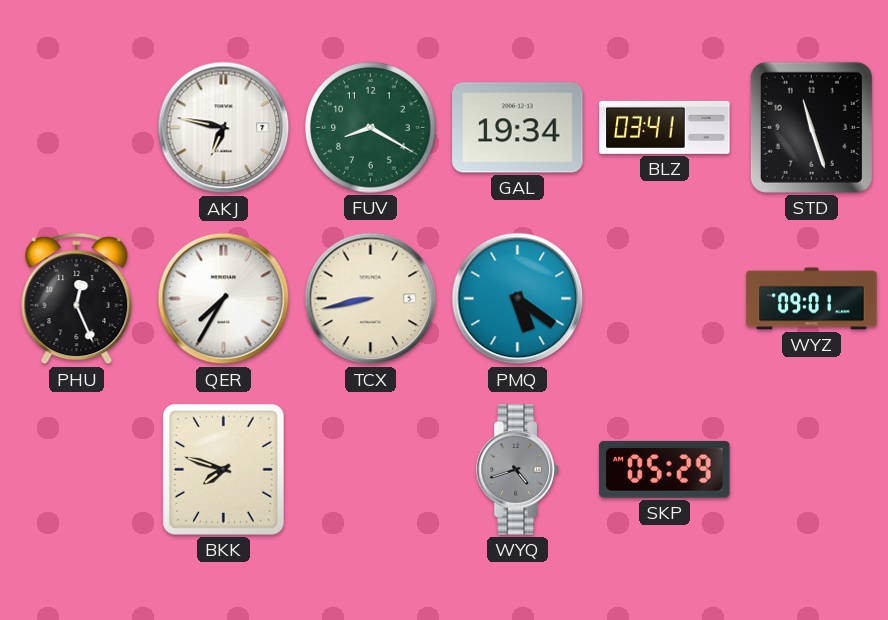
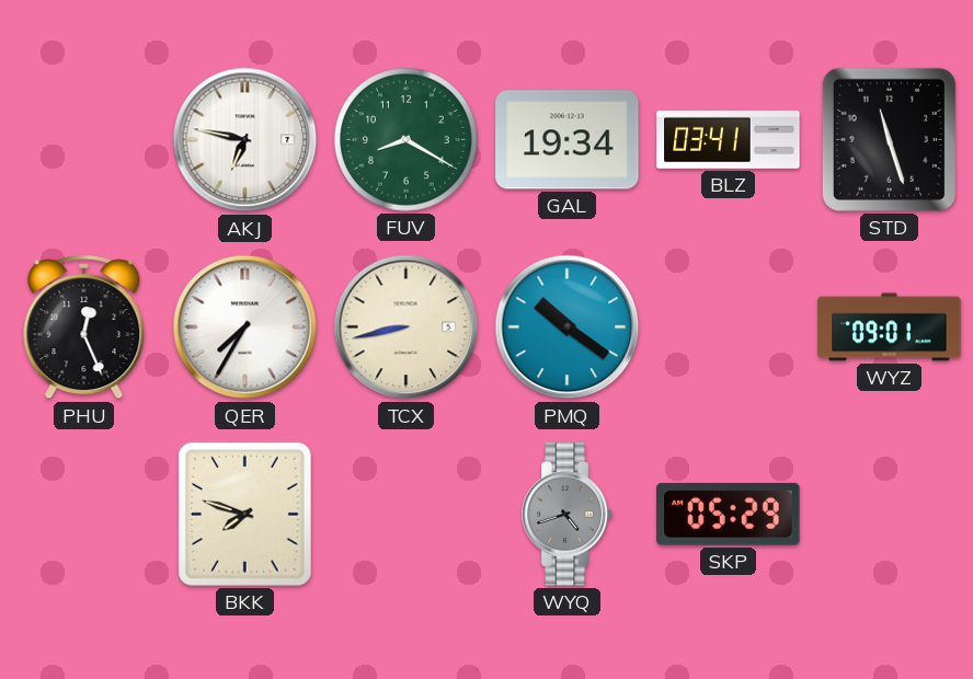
PMQ: 5:21 -> 10:21
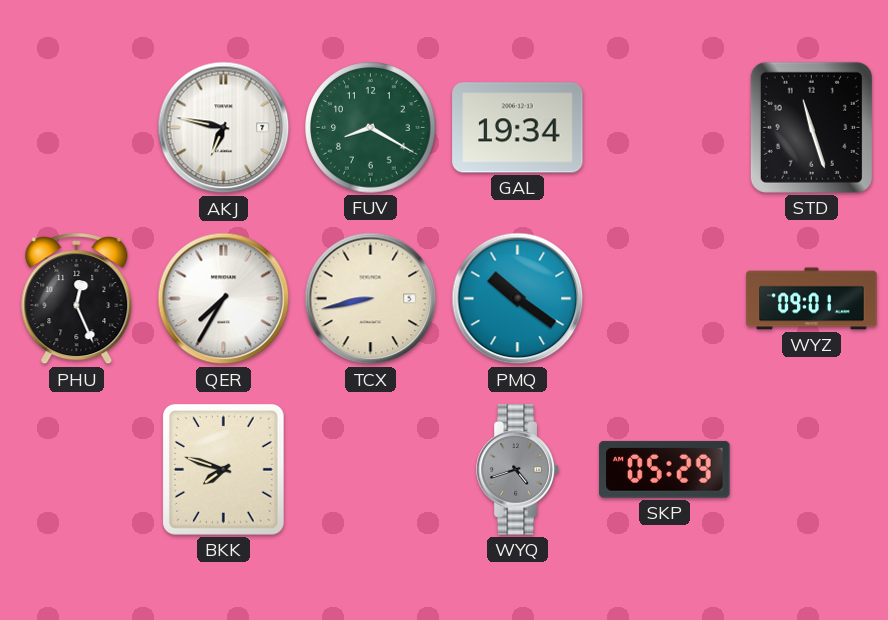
BLZ: 03:41 -> none
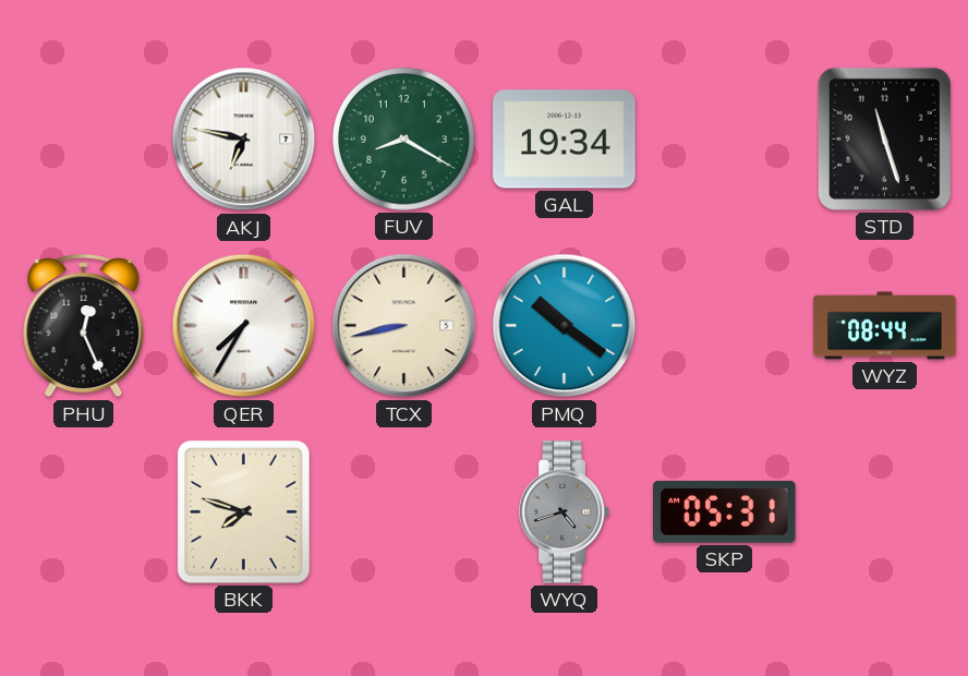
WYZ: 09:01 -> 08:44
SKP: 05:29 -> 05:31
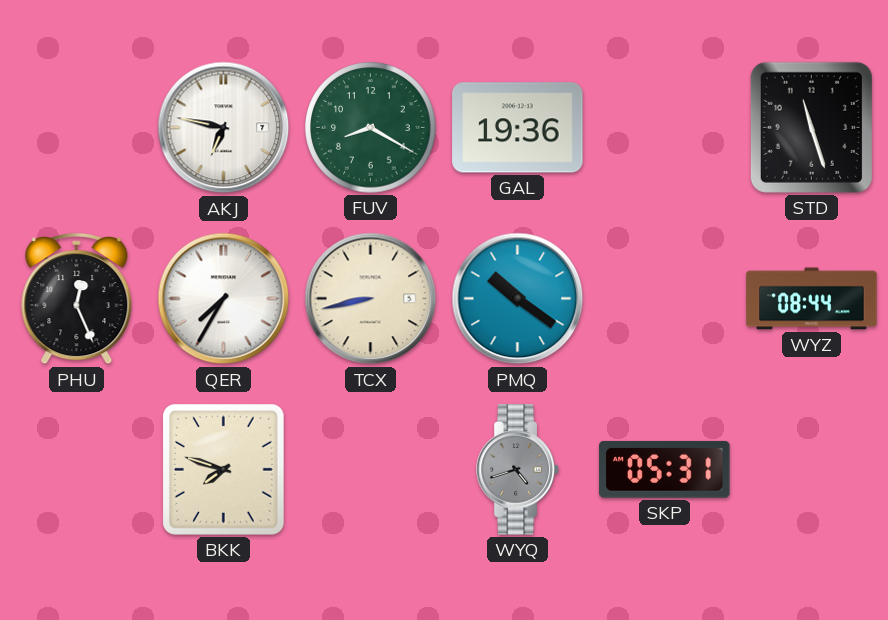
GAL: 19:34 -> 19:36
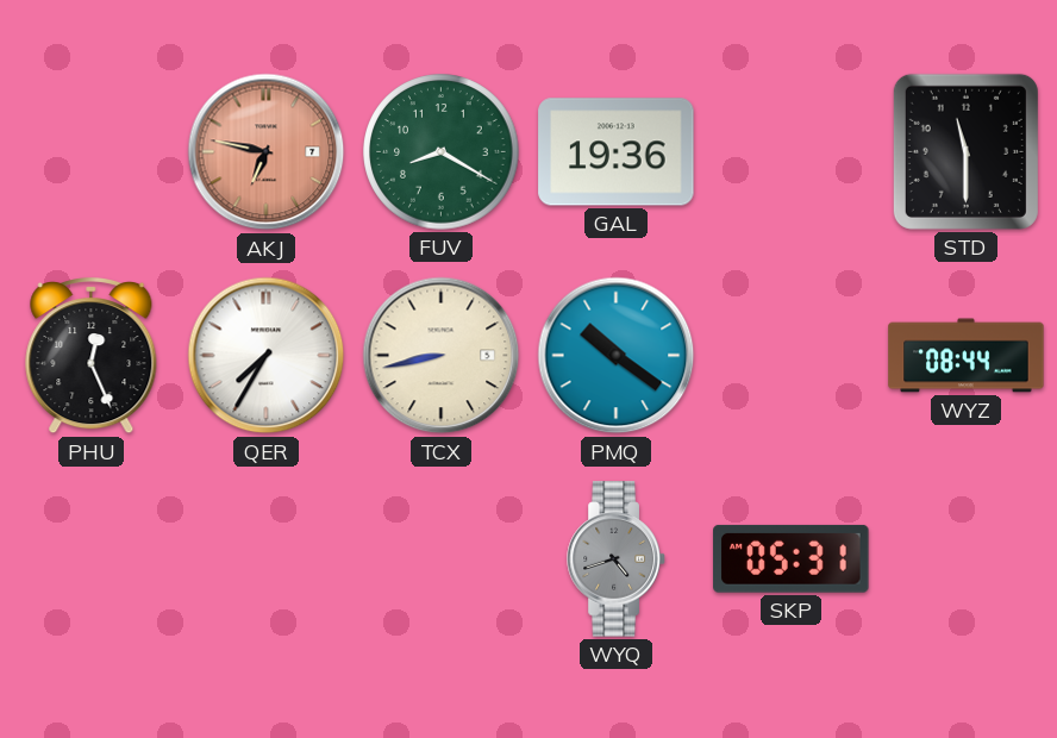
AKJ dial: white -> salmon
STD: 11:27 -> 11:30
BKK: 7:48 -> none
